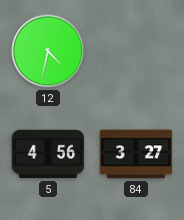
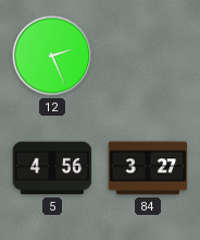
12: 4:32 -> 2:26
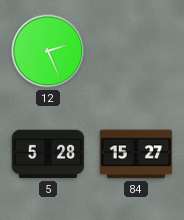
5: 4:56 -> 5:28
84: 3:27 -> 15:27
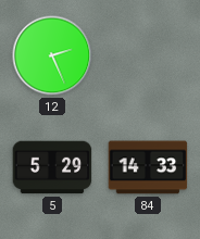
5: 5:28 -> 5:29
84: 15:27 -> 14:33
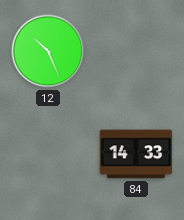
12: 2:26 -> 10:26
5: 5:29 -> none
